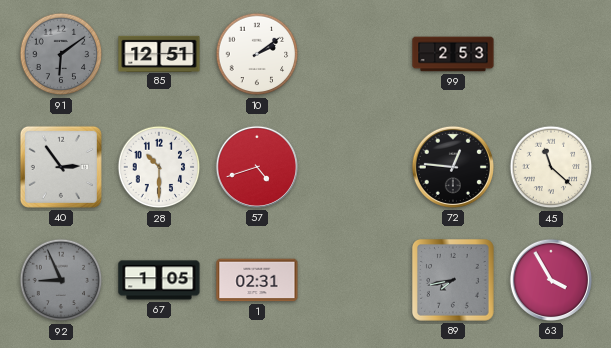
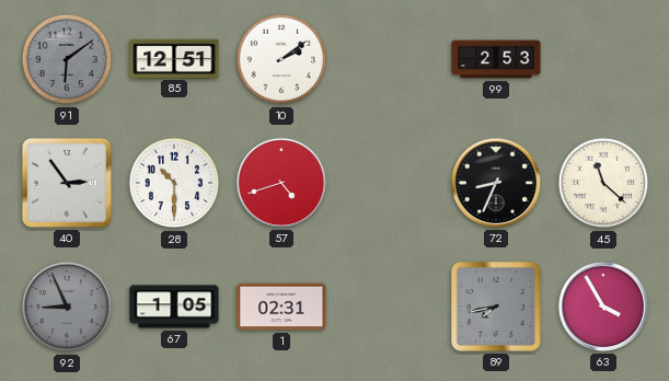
72: 12:46 -> 8:34
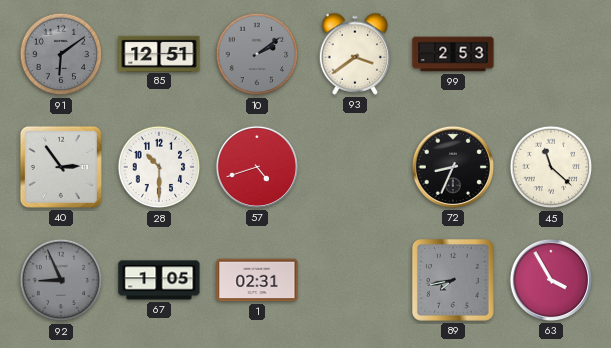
10 dial: white -> grey
93: none -> 3:39
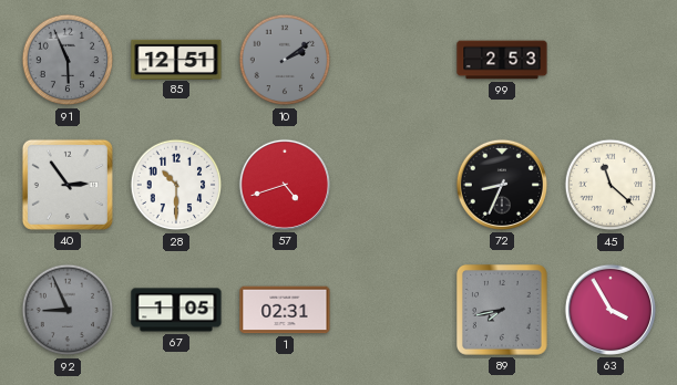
91: 6:09 -> 5:56
93: 3:39 -> none
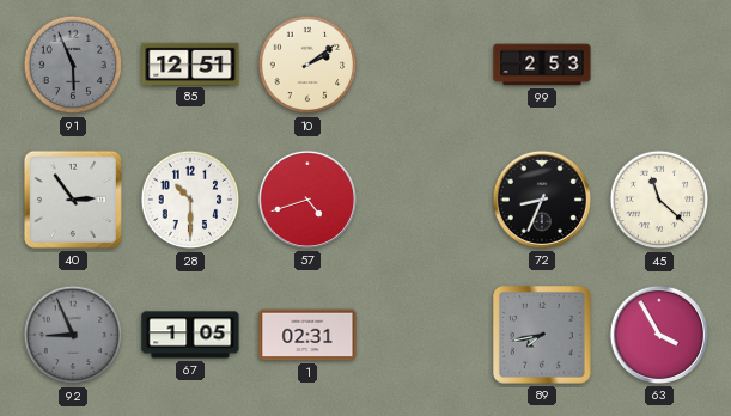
10 dial: grey -> cream
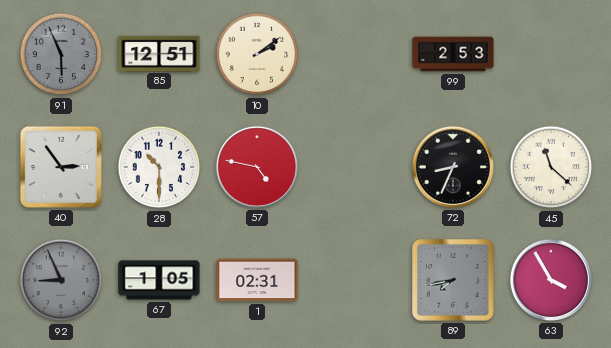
57: 4:42 -> 4:47
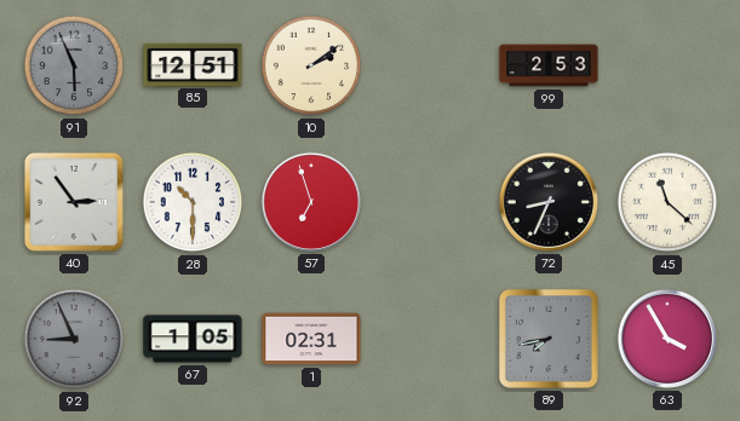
57: 4:47 -> 6:57
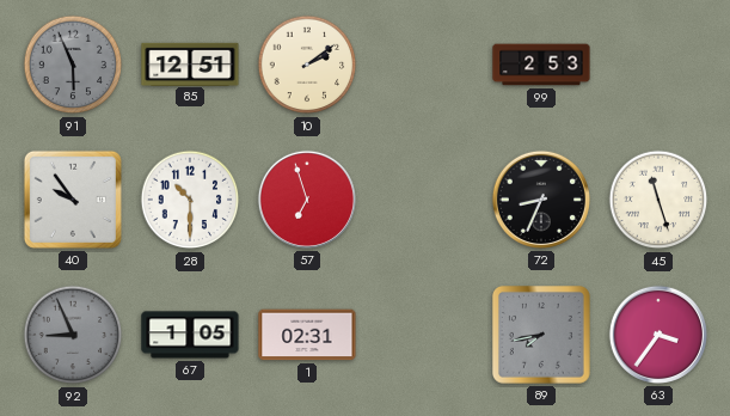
40: 2:54 -> 9:54
45: 11:22 -> 11:27
63: 3:55 -> 3:36
